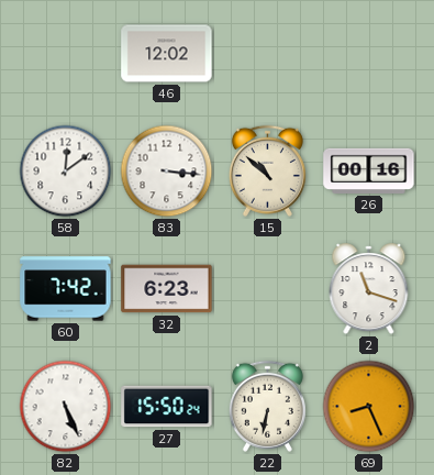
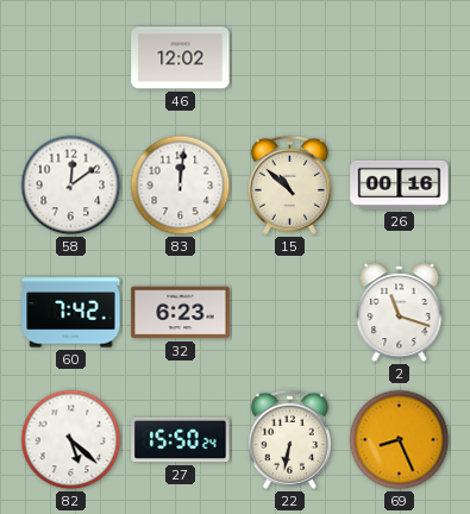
83: 3:16 -> 12:01
82: 5:26 -> 5:22
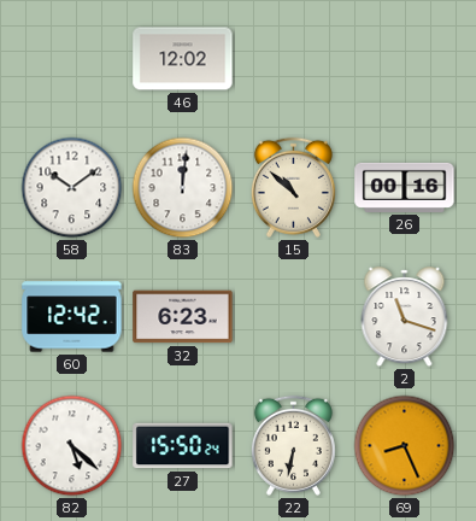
58: 12:09 -> 10:09
60: 7:42 -> 12:42
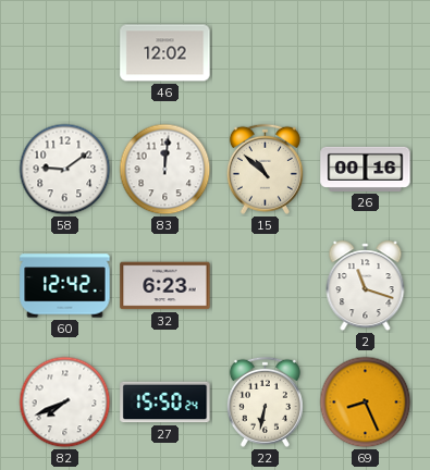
58: 10:09 -> 9:09
82: 5:22 -> 7:41
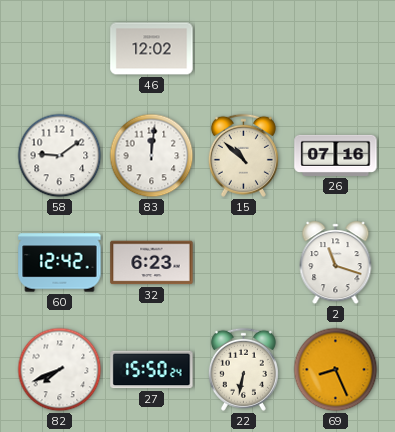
26: 00:16 -> 07:16
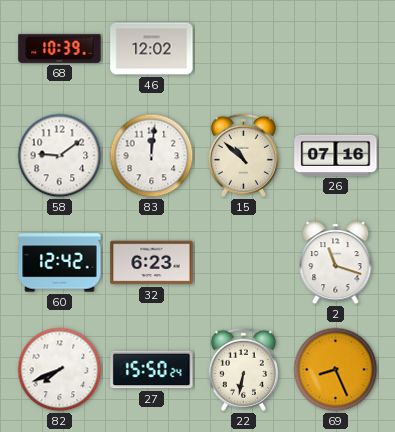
68: none -> 10:39
